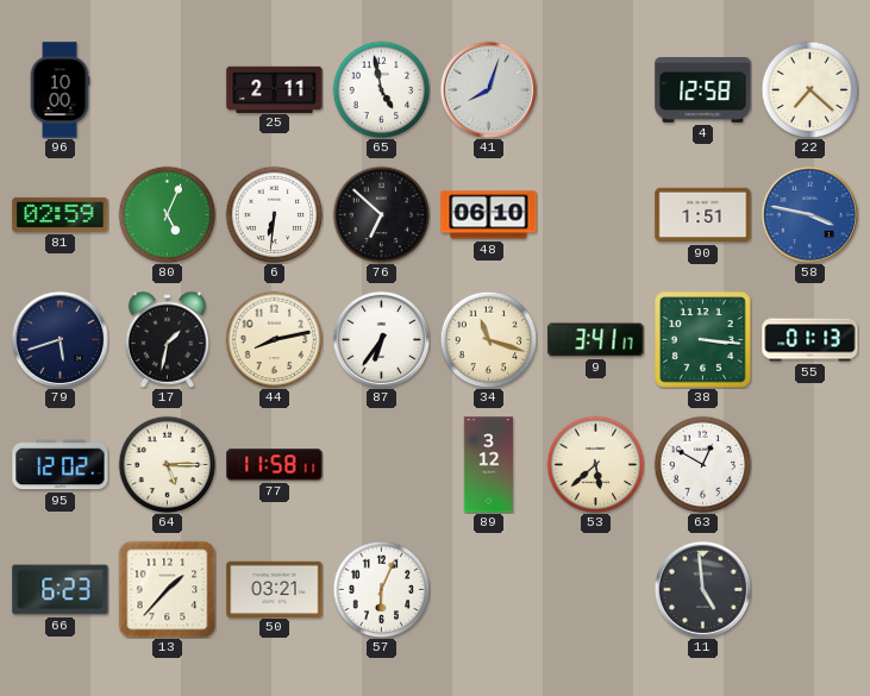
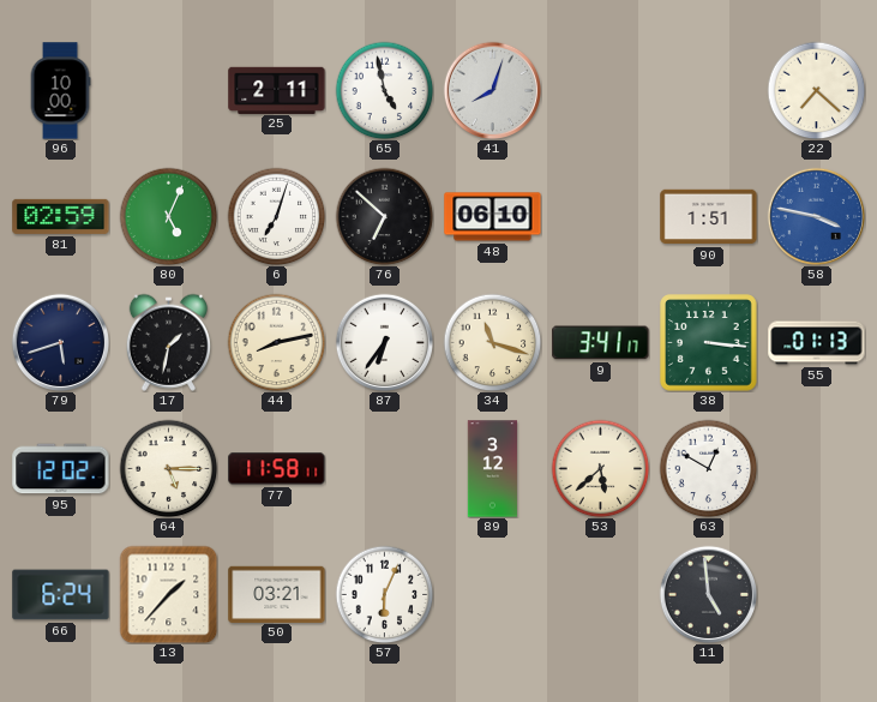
4: 12:58 -> none
6: 6:31 -> 7:03
66: 6:23 -> 6:24
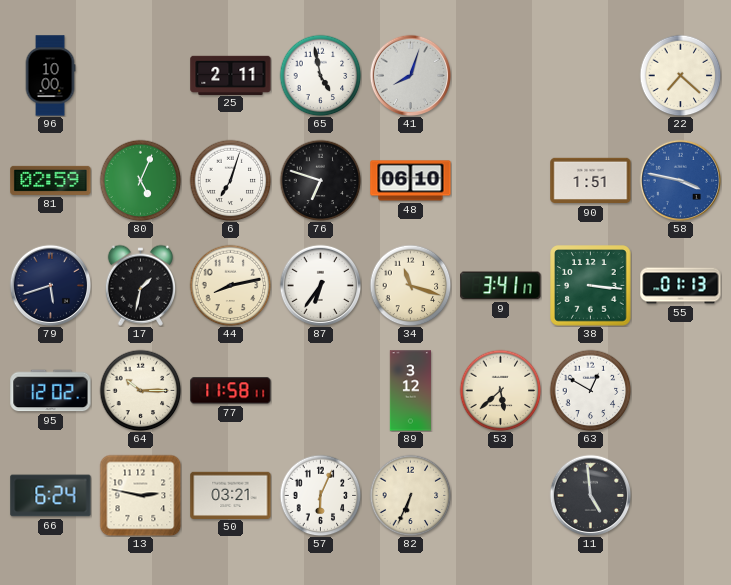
76: 6:52 -> 6:48
64: 5:15 -> 10:15
13: 1:37 -> 2:47
82: none -> 6:34
